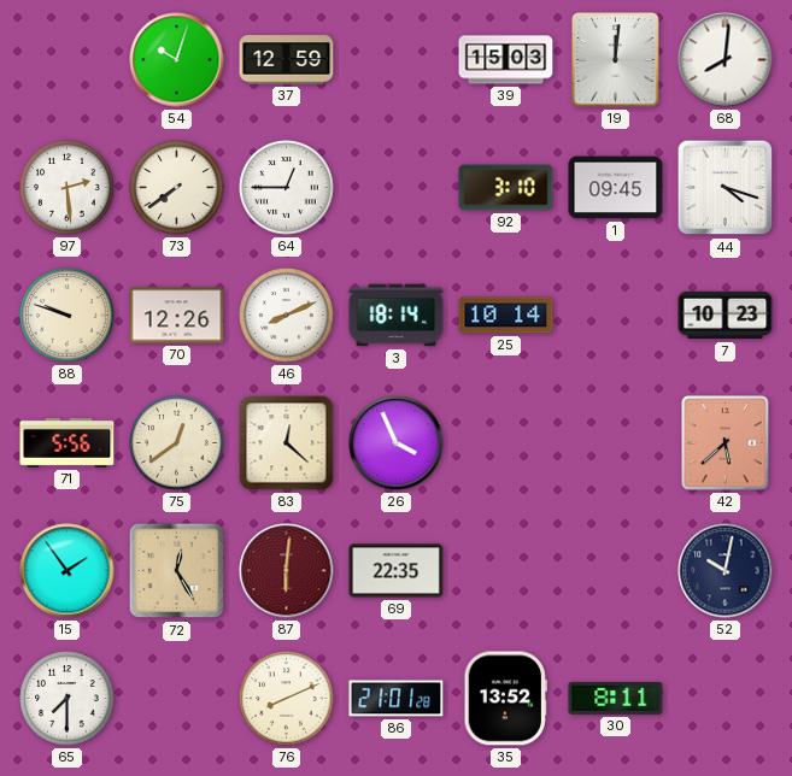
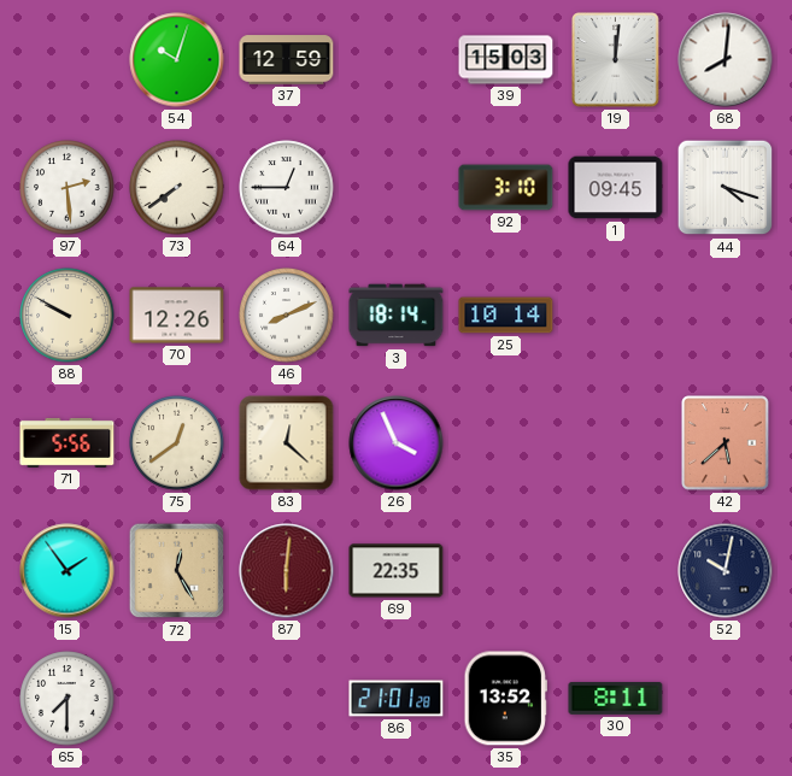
88: 9:48 -> 9:50
7: 10:23 -> none
76: 8:11 -> none
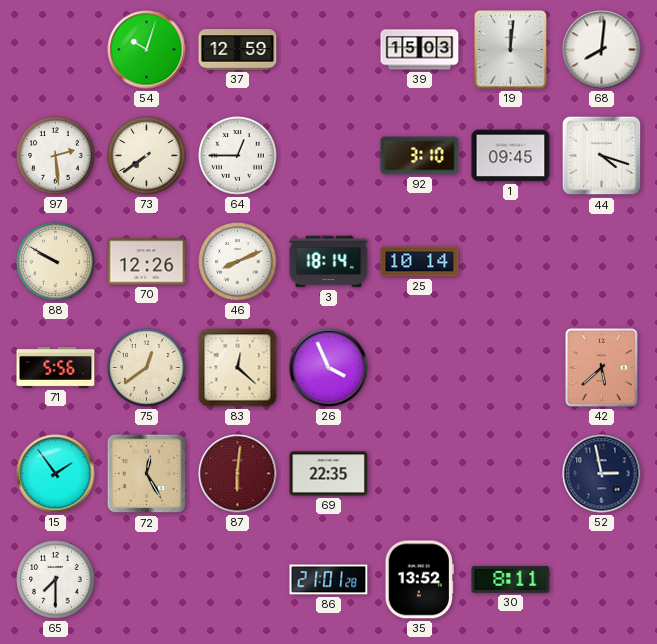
52: 10:02 -> 2:58
